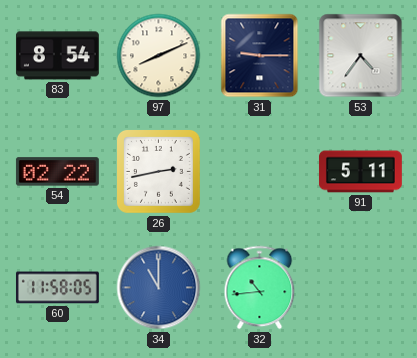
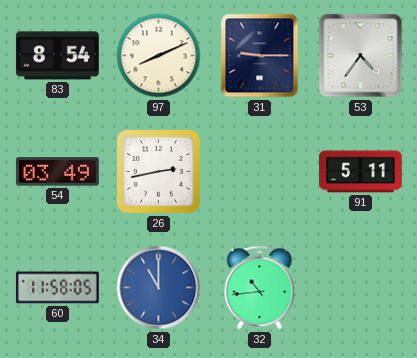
54: 02:22 -> 03:49
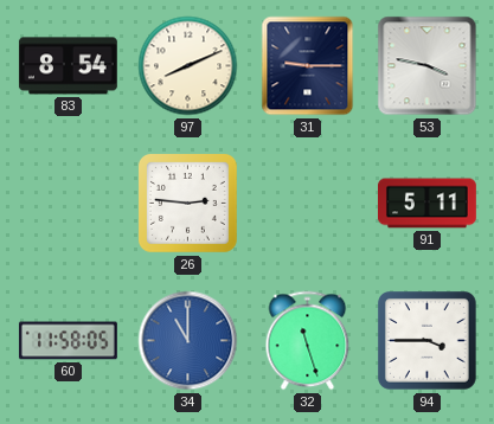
53: 4:36 -> 3:47
54: 03:49 -> none
26: 2:43 -> 2:46
32: 10:44 -> 11:27
94: none -> 3:45
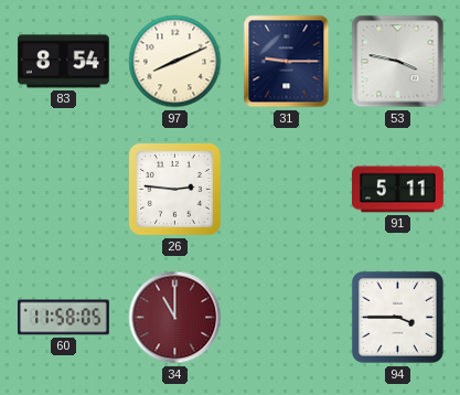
34 dial: blue -> burgundy
32: 11:27 -> none
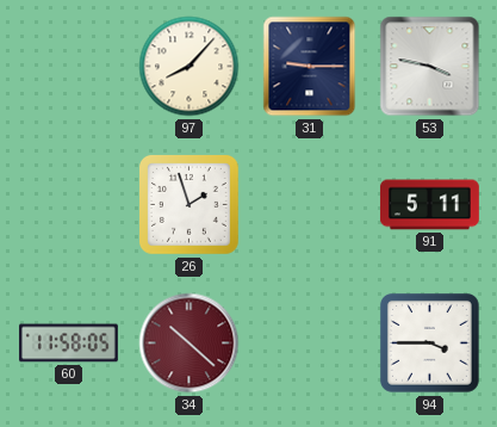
83: 8:54 -> none
97: 8:11 -> 8:07
26: 2:46 -> 1:57
34: 11:00 -> 10:22
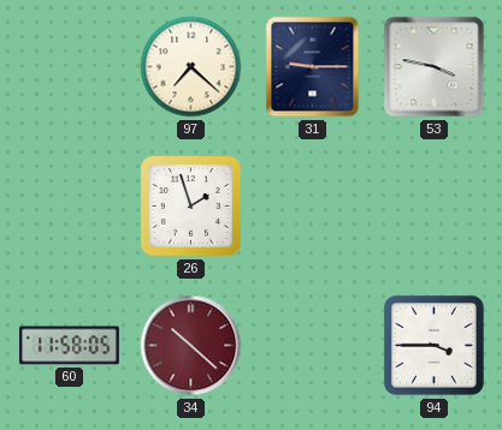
97: 8:07 -> 7:22
91: 5:11 -> none
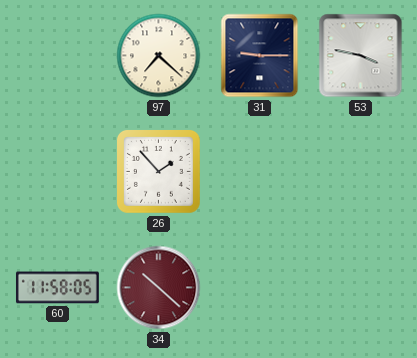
26: 1:57 -> 1:53
94: 3:45 -> none
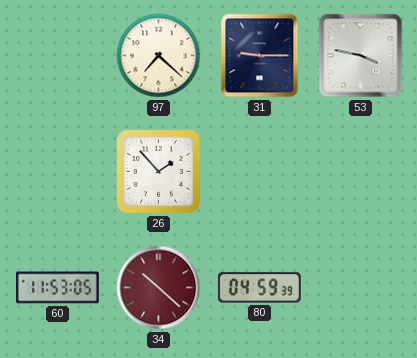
60: 11:58 -> 11:53
80: none -> 04:59
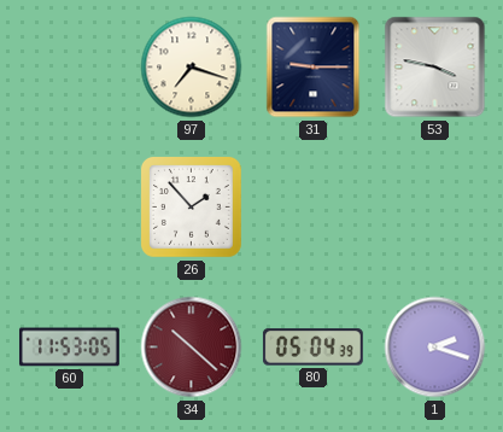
97: 7:22 -> 7:18
80: 04:59 -> 05:04
1: none -> 2:18
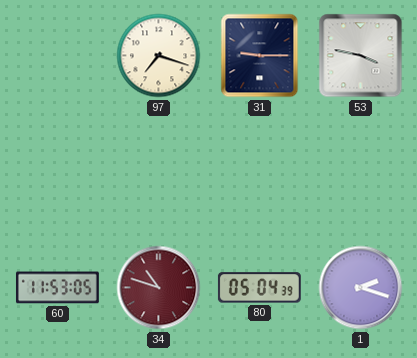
26: 1:53 -> none
34: 10:22 -> 10:48
